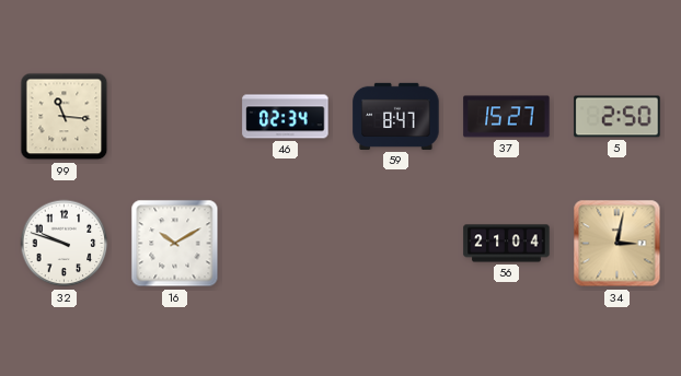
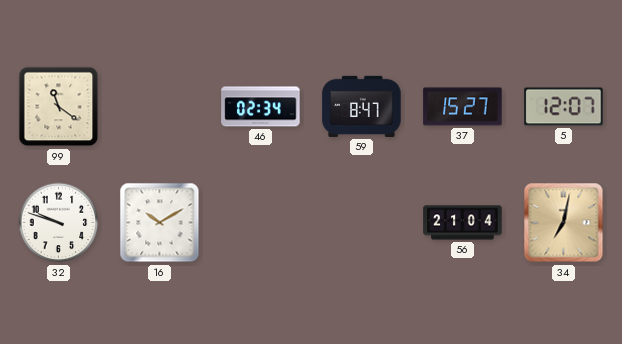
99: 11:16 -> 11:21
5: 2:50 -> 12:07
34: 3:02 -> 7:02
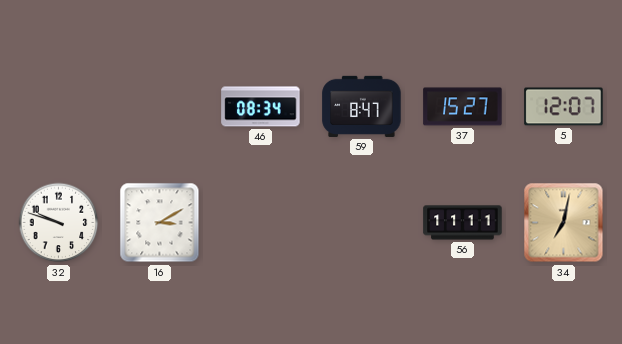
99: 11:21 -> none
46: 02:34 -> 08:34
16: 10:10 -> 3:10
56: 21:04 -> 11:11
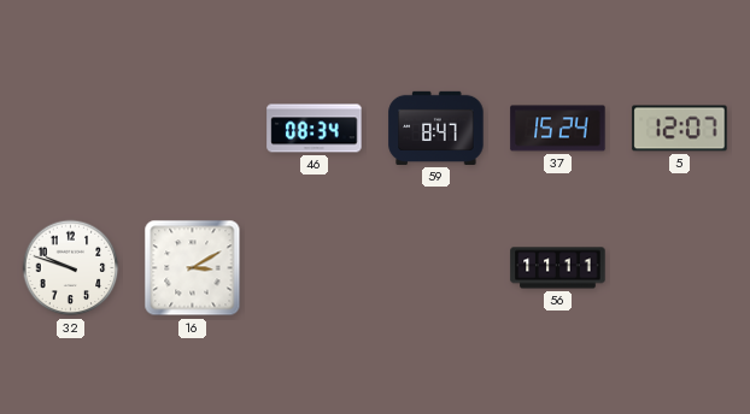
37: 15:27 -> 15:24
34: 7:02 -> none
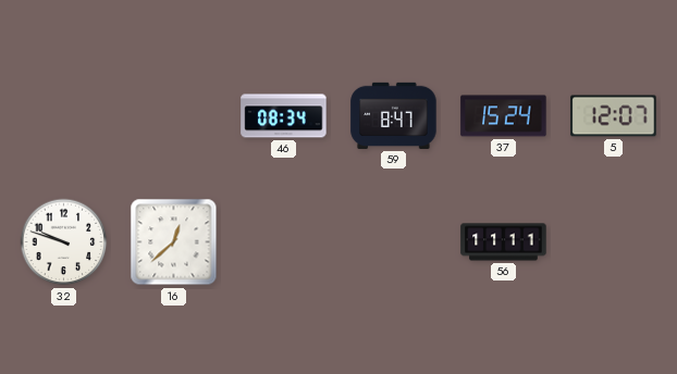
16: 3:10 -> 12:38
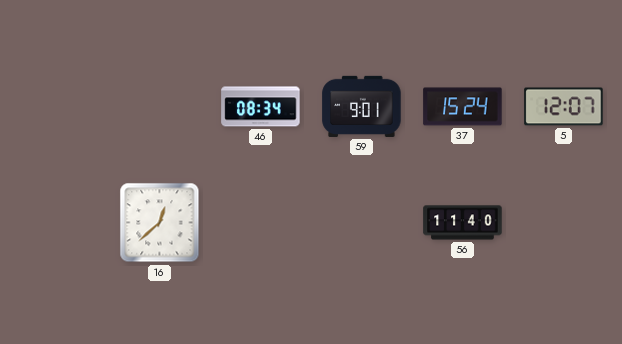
59: 8:47 -> 9:01
32: 9:48 -> none
56: 11:11 -> 11:40
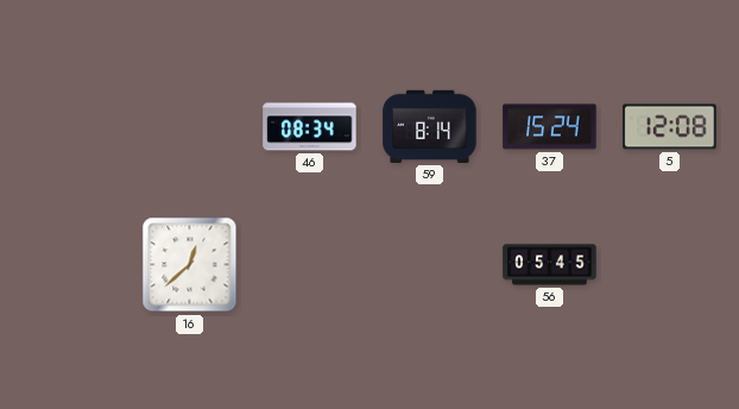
59: 9:01 -> 8:14
5: 12:07 -> 12:08
56: 11:40 -> 05:45
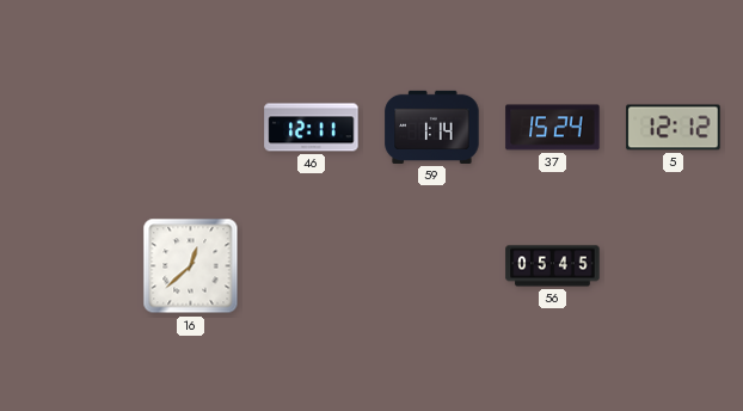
46: 08:34 -> 12:11
59: 8:14 -> 1:14
5: 12:08 -> 12:12
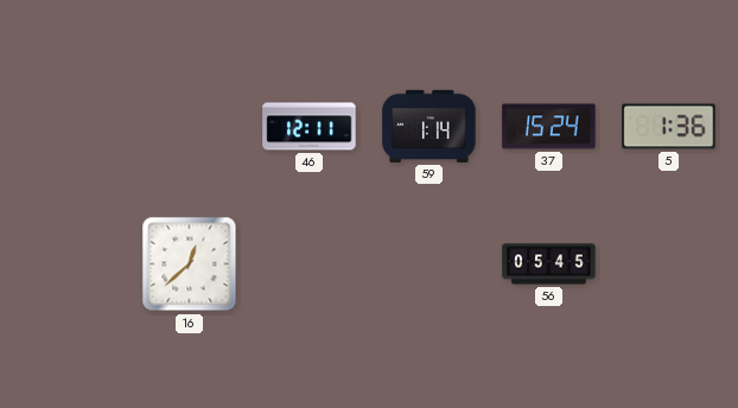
5: 12:12 -> 1:36
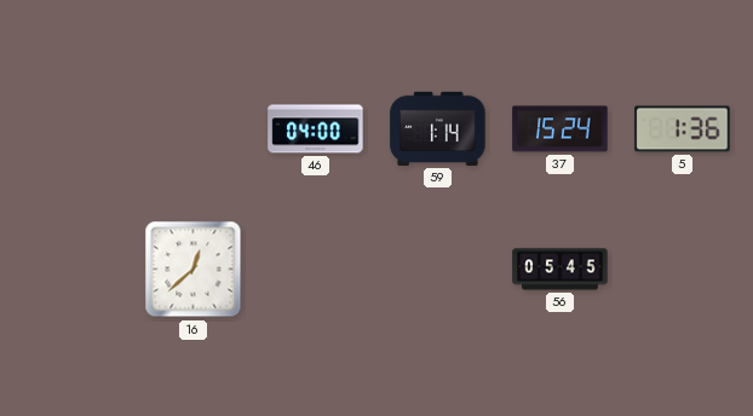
46: 12:11 -> 04:00
